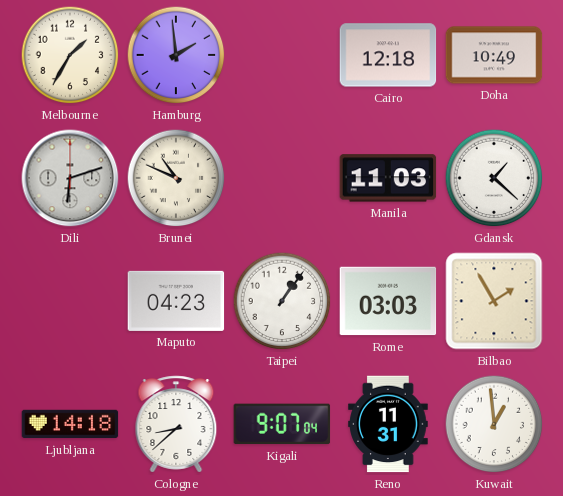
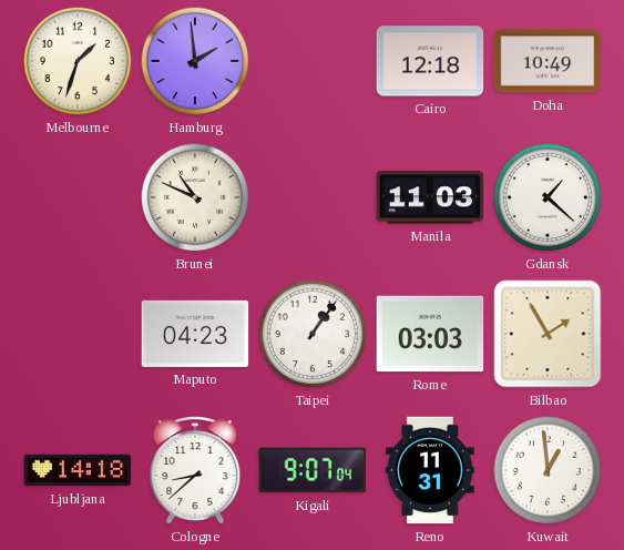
Melbourne: 1:35 -> 1:33
Dili: 6:12 -> none
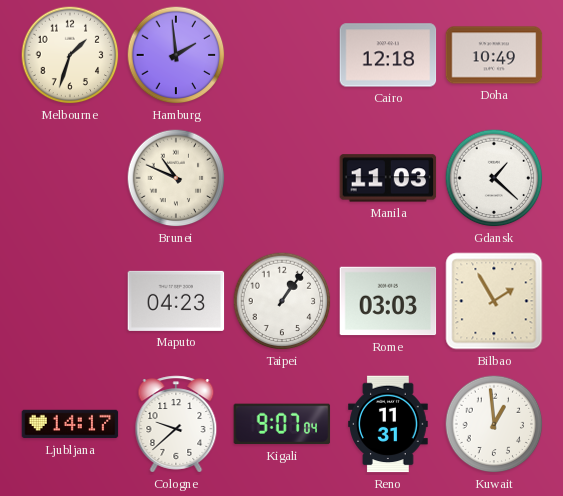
Ljubljana: 14:18 -> 14:17
Cologne: 8:38 -> 9:38
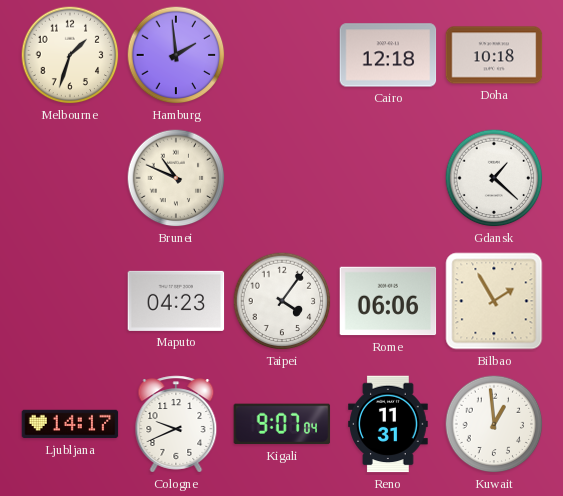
Doha: 10:49 -> 10:18
Manila: 11:03 -> none
Taipei: 1:06 -> 4:06
Rome: 03:03 -> 06:06
Cologne: 9:38 -> 9:41
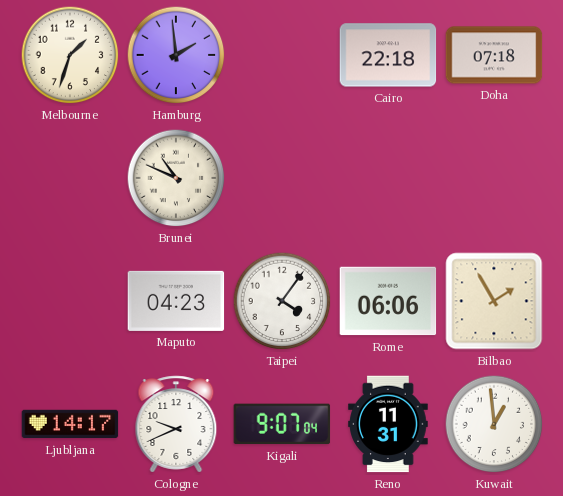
Cairo: 12:18 -> 22:18
Doha: 10:18 -> 07:18
Gdansk: 1:22 -> none
